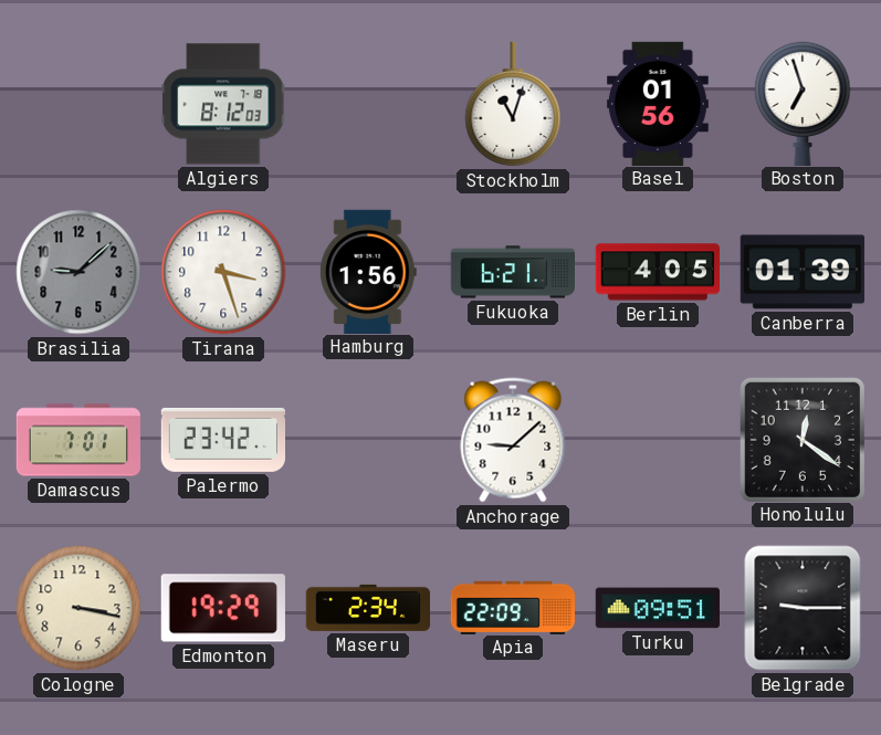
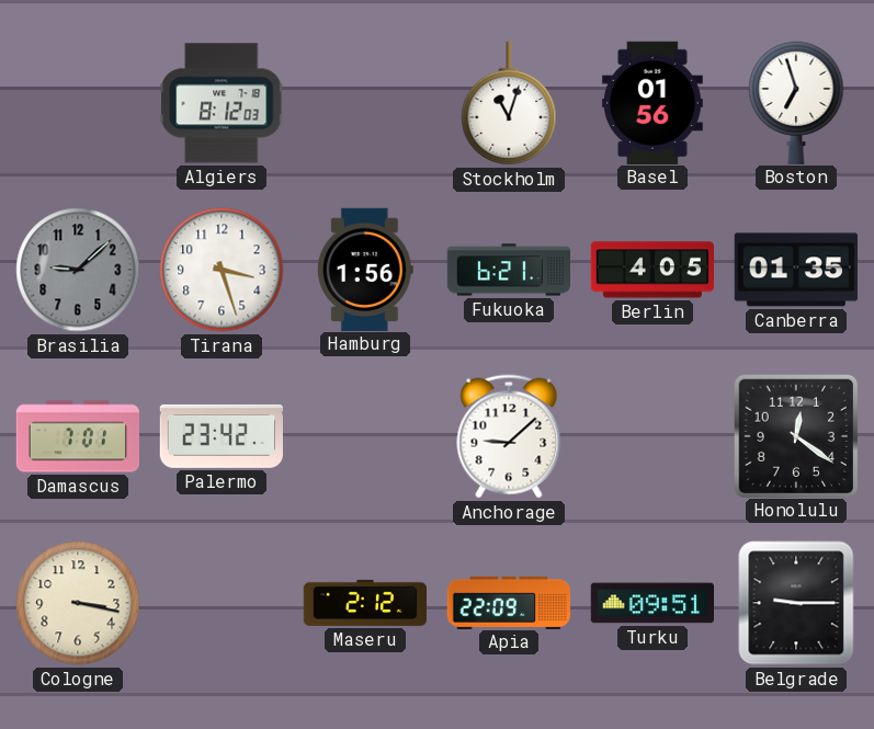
Canberra: 01:39 -> 01:35
Edmonton: 19:29 -> none
Maseru: 2:34 -> 2:12
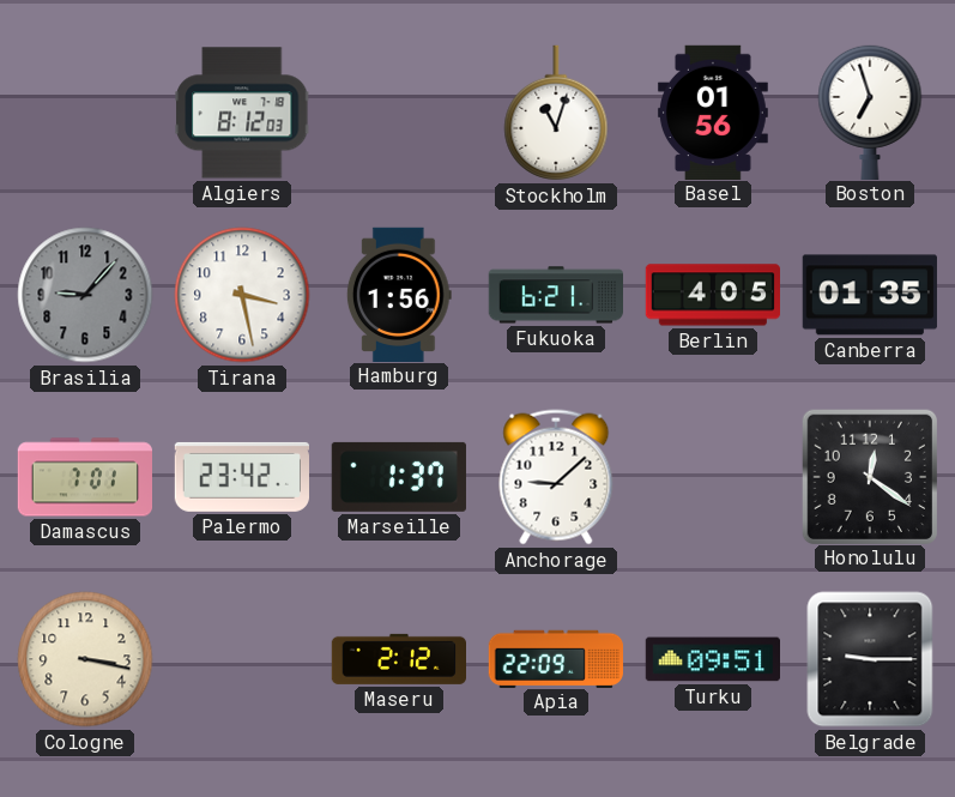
Brasilia: 9:08 -> 9:07
Tirana: 3:27 -> 3:28
Marseille: none -> 1:37
